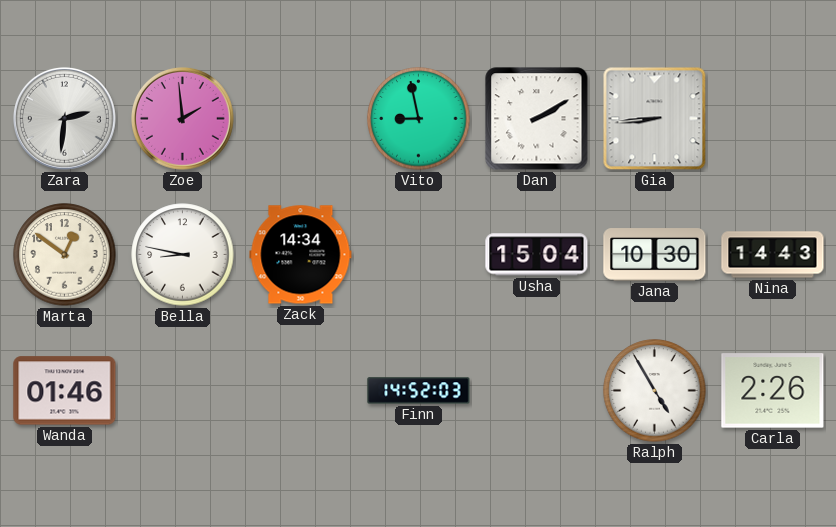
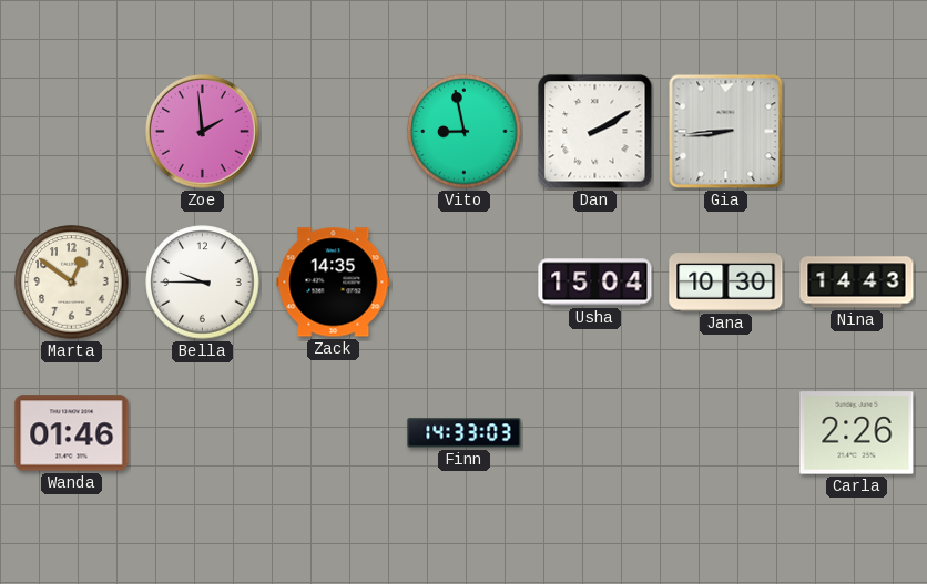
Zara: 2:31 -> none
Bella: 8:47 -> 9:45
Zack: 14:34 -> 14:35
Finn: 14:52 -> 14:33
Ralph: 4:55 -> none
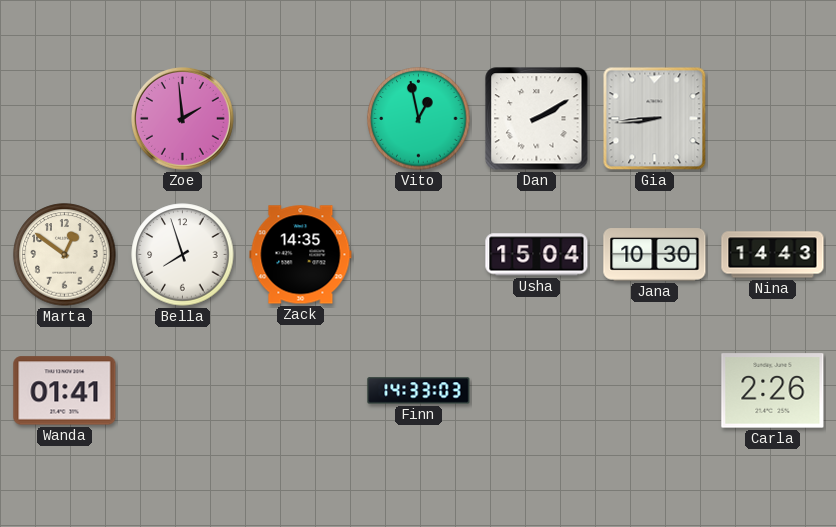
Vito: 8:58 -> 12:58
Bella: 9:45 -> 7:57
Wanda: 01:46 -> 01:41
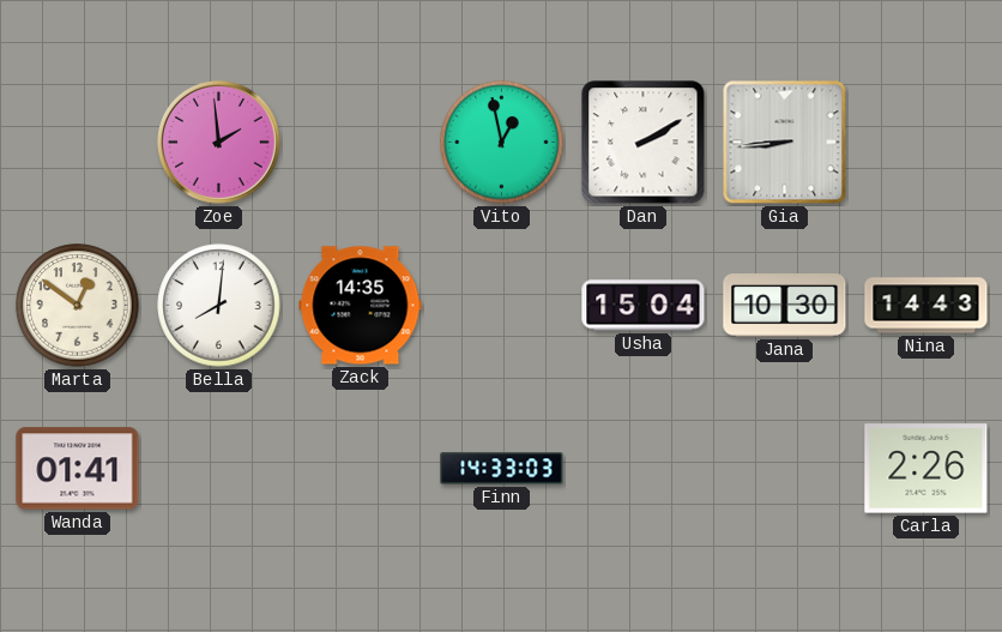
Bella: 7:57 -> 8:01
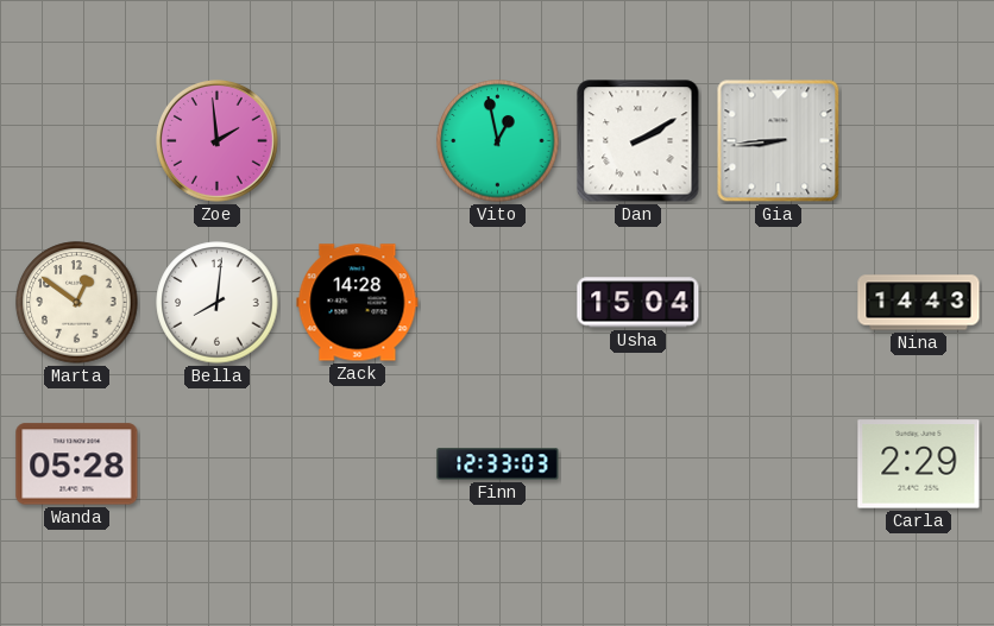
Zack: 14:35 -> 14:28
Jana: 10:30 -> none
Wanda: 01:41 -> 05:28
Finn: 14:33 -> 12:33
Carla: 2:26 -> 2:29
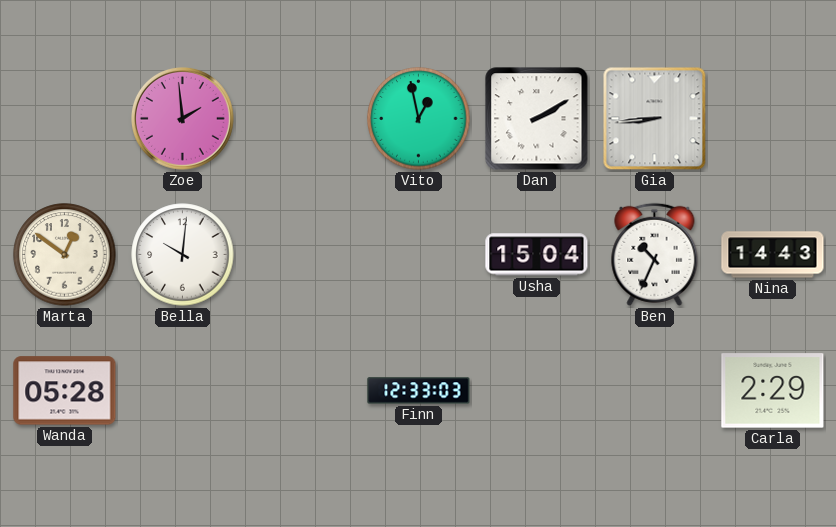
Bella: 8:01 -> 10:01
Zack: 14:28 -> none
Ben: none -> 10:34
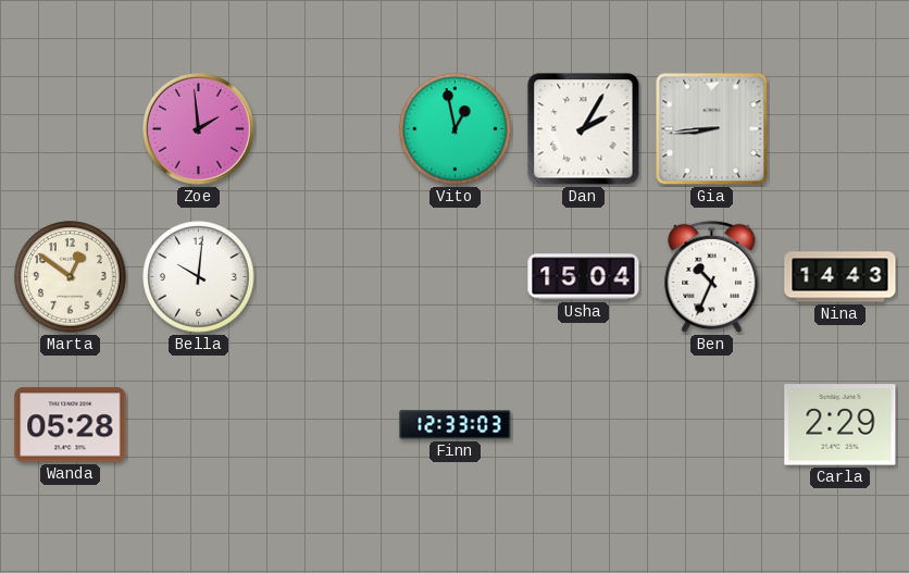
Dan: 2:10 -> 2:05
